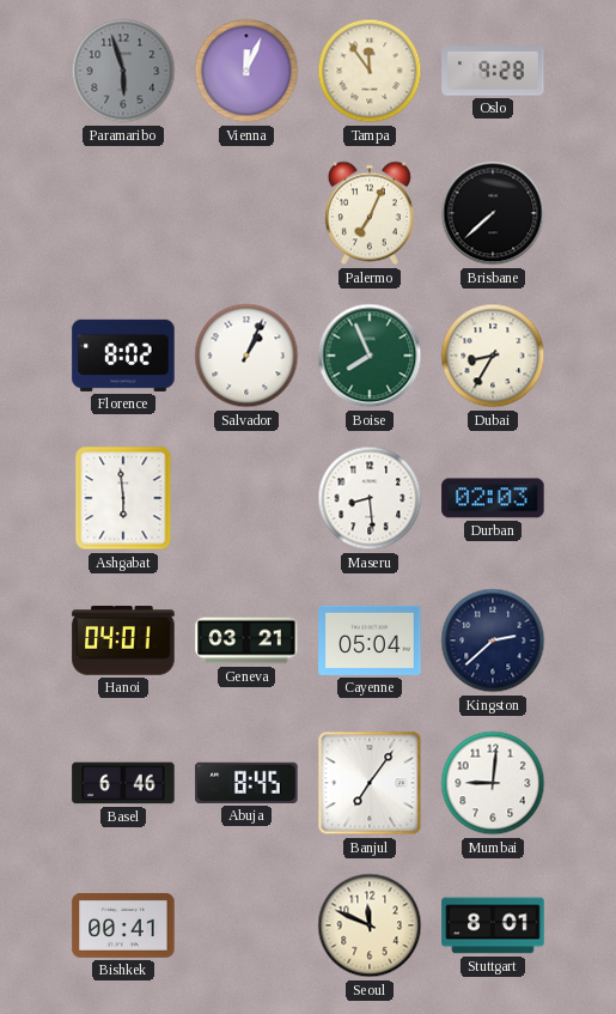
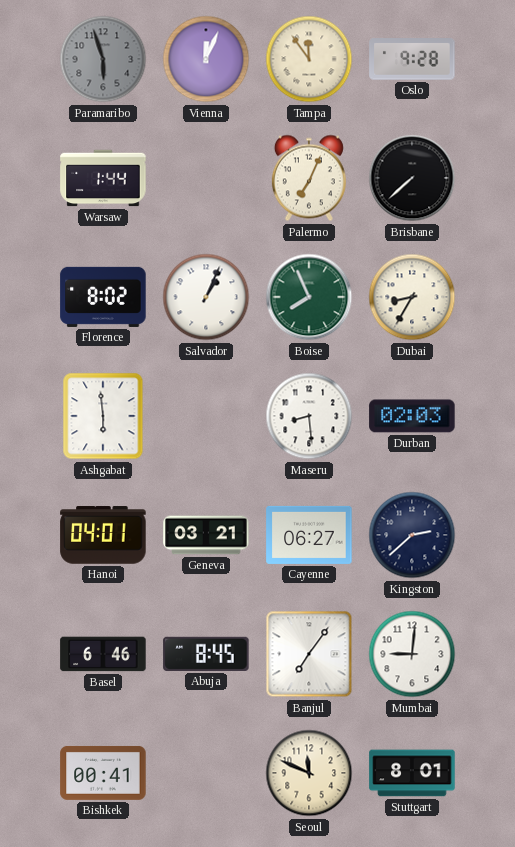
Warsaw: none -> 1:44
Cayenne: 05:04 -> 06:27
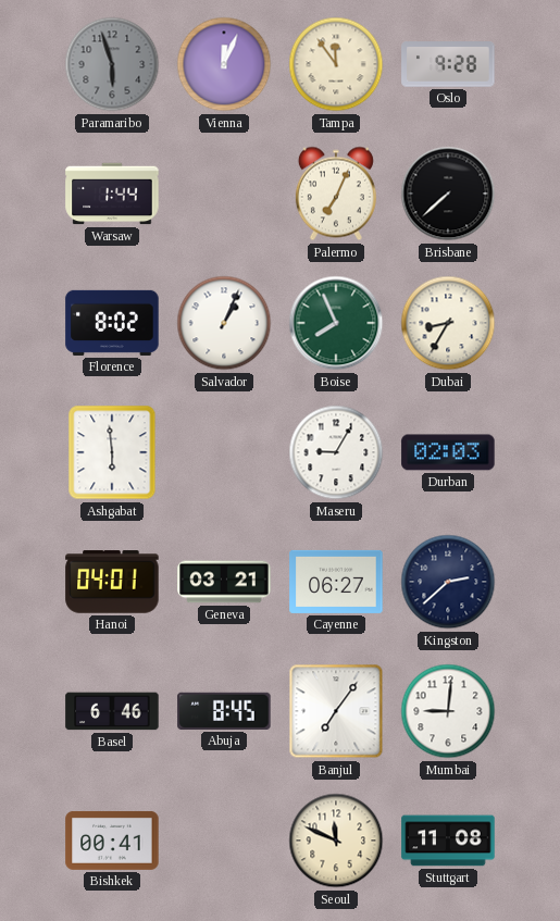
Maseru: 8:29 -> 9:05
Stuttgart: 8:01 -> 11:08
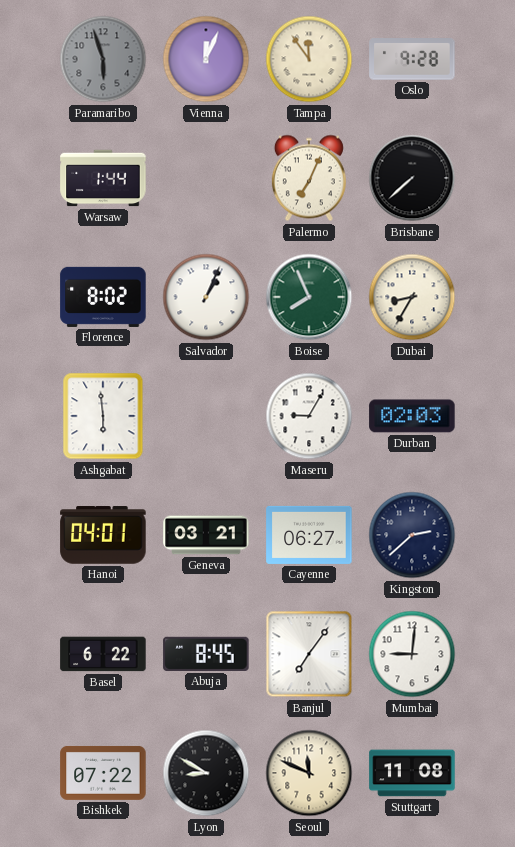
Basel: 6:46 -> 6:22
Bishkek: 00:41 -> 07:22
Lyon: none -> 8:50
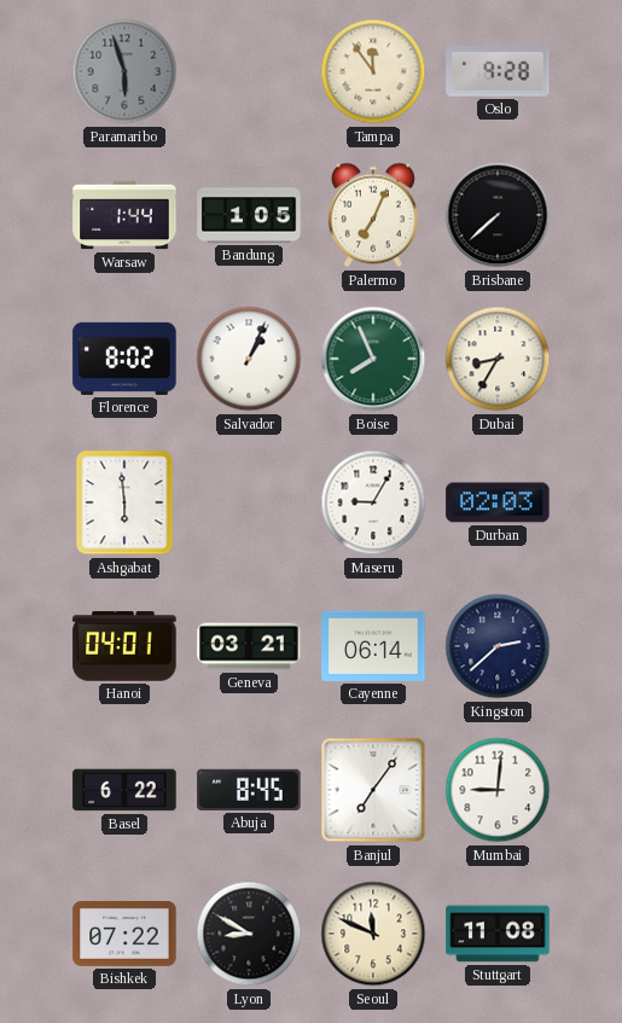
Vienna: 12:04 -> none
Bandung: none -> 1:05
Cayenne: 06:27 -> 06:14
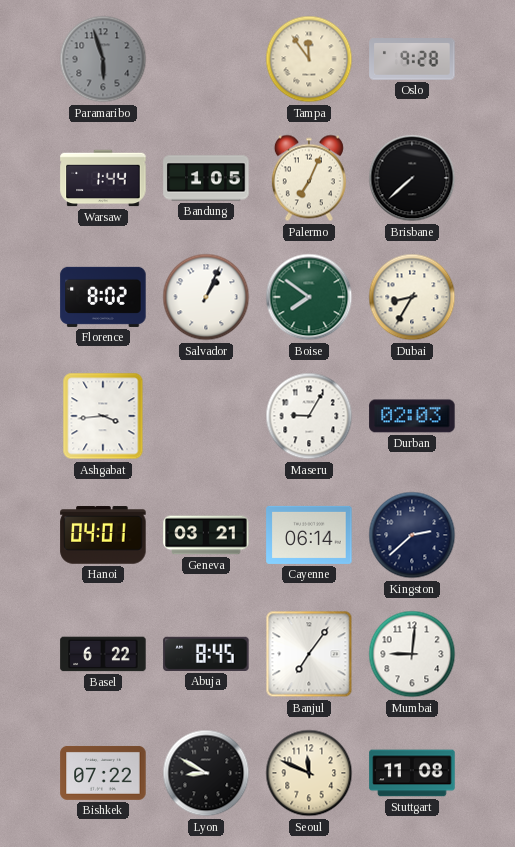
Boise: 7:56 -> 7:51
Ashgabat: 5:59 -> 3:44
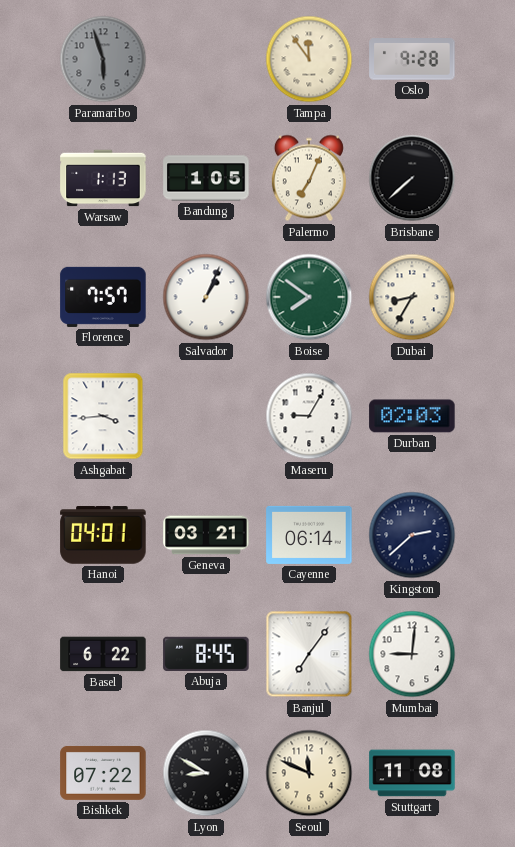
Warsaw: 1:44 -> 1:13
Florence: 8:02 -> 7:57
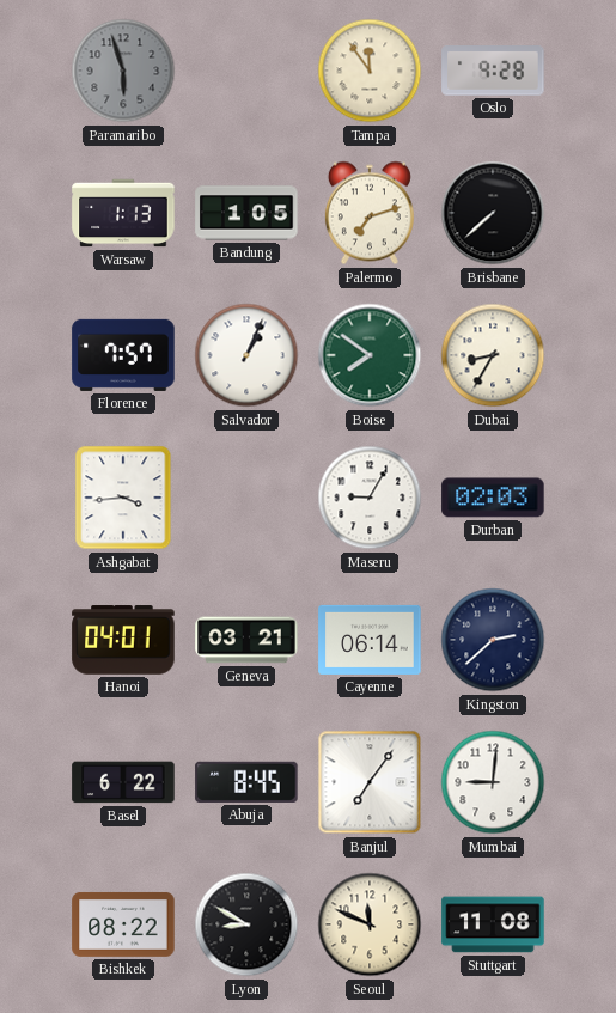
Palermo: 7:04 -> 7:12
Bishkek: 07:22 -> 08:22
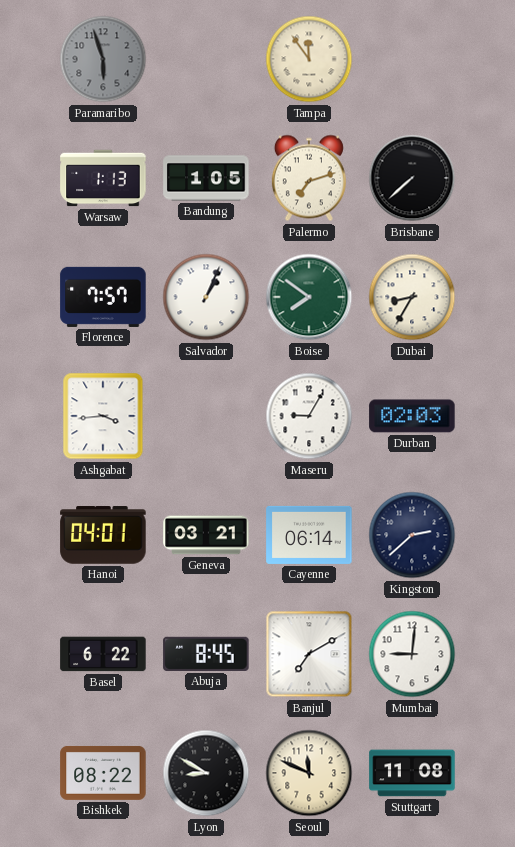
Oslo: 9:28 -> none
Banjul: 7:06 -> 7:10
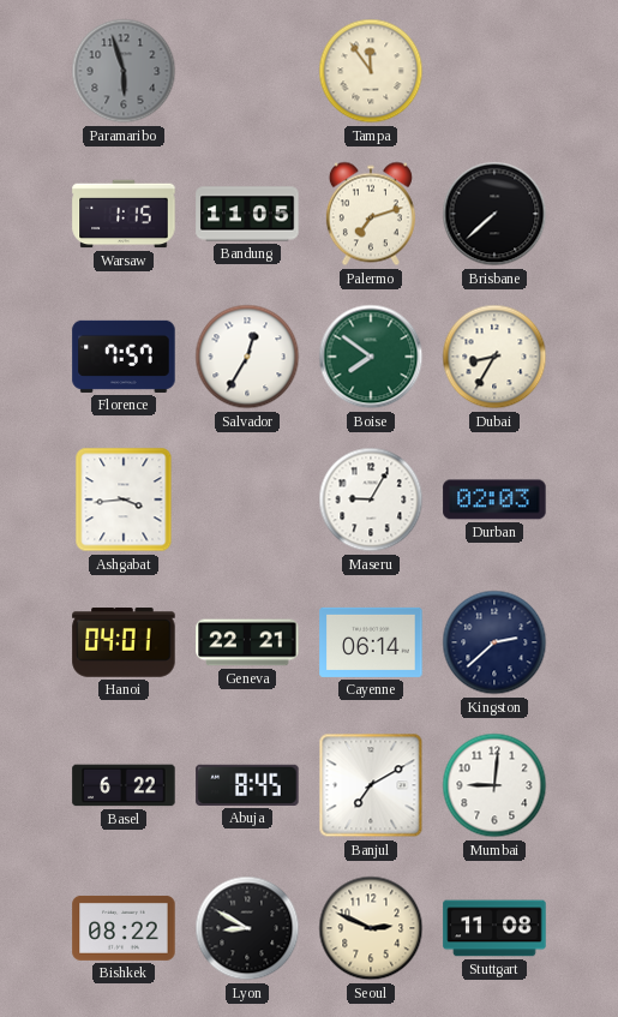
Warsaw: 1:13 -> 1:15
Bandung: 1:05 -> 11:05
Salvador: 1:04 -> 12:35
Geneva: 03:21 -> 22:21
Seoul: 11:49 -> 2:49
